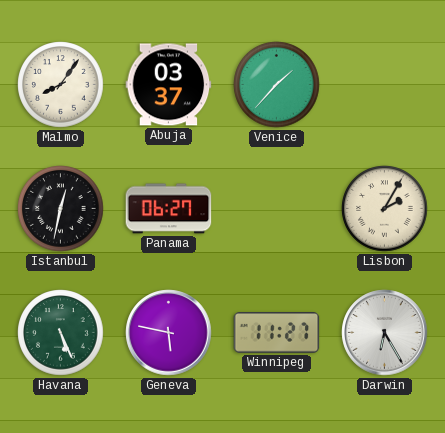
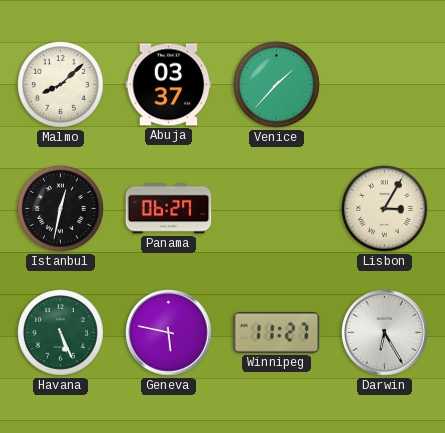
Malmo: 8:06 -> 8:08
Lisbon: 2:05 -> 3:05
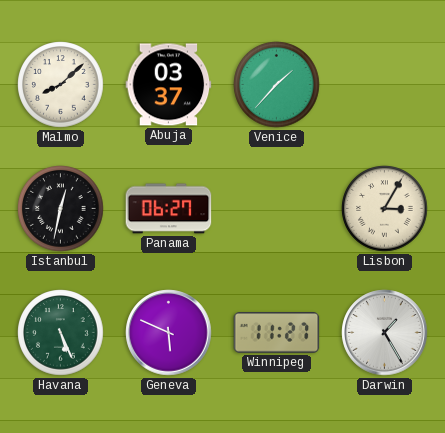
Geneva: 5:47 -> 5:49
Darwin: 6:25 -> 1:25
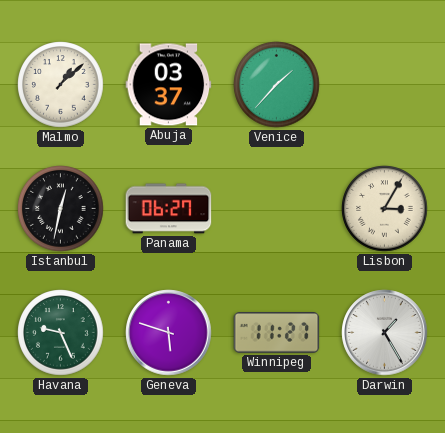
Malmo: 8:08 -> 1:08
Havana: 5:26 -> 9:26
Geneva: 5:49 -> 5:48
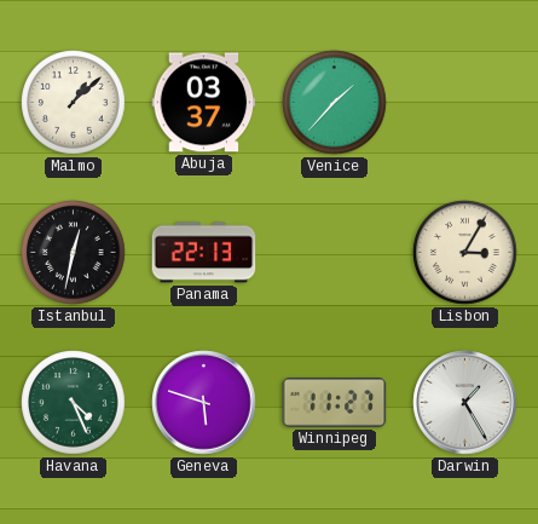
Panama: 06:27 -> 22:13
Havana: 9:26 -> 4:26
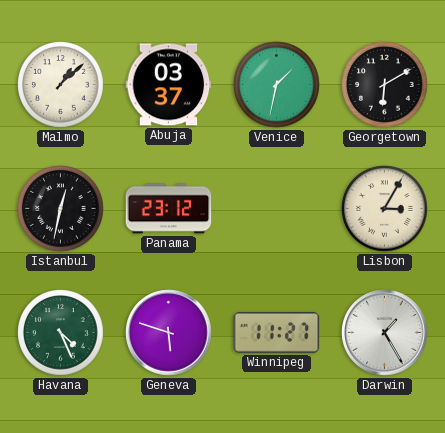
Venice: 1:37 -> 1:32
Georgetown: none -> 6:10
Panama: 22:13 -> 23:12
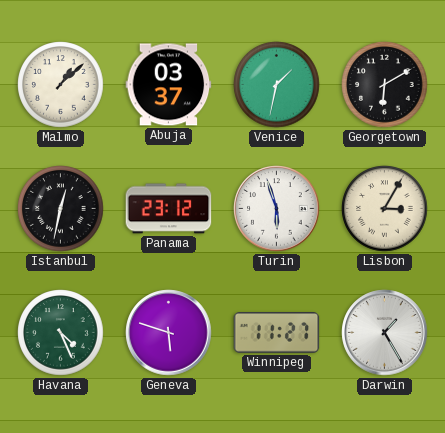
Turin: none -> 5:57
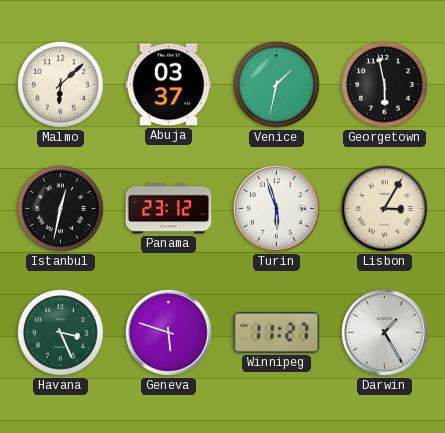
Malmo: 1:08 -> 6:08
Georgetown: 6:10 -> 5:58
Havana: 4:26 -> 3:26
